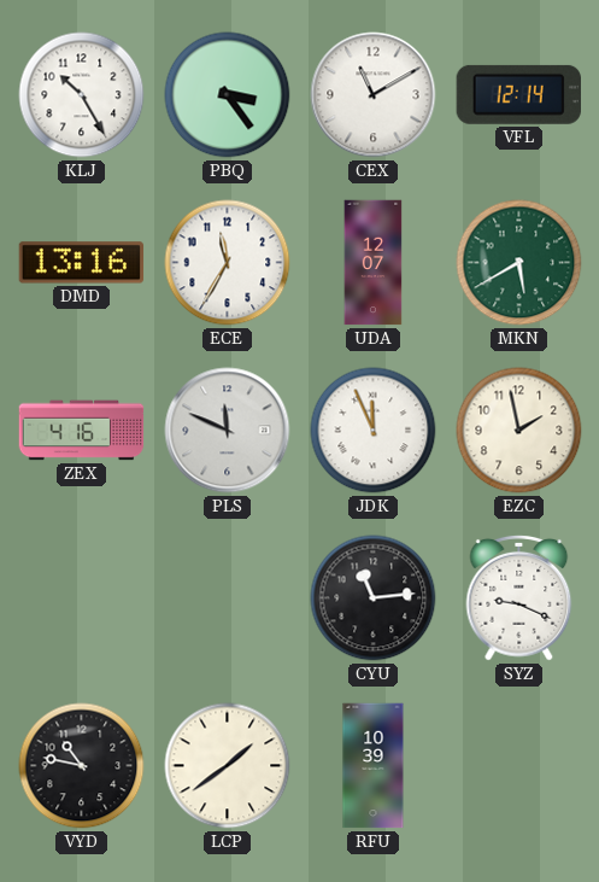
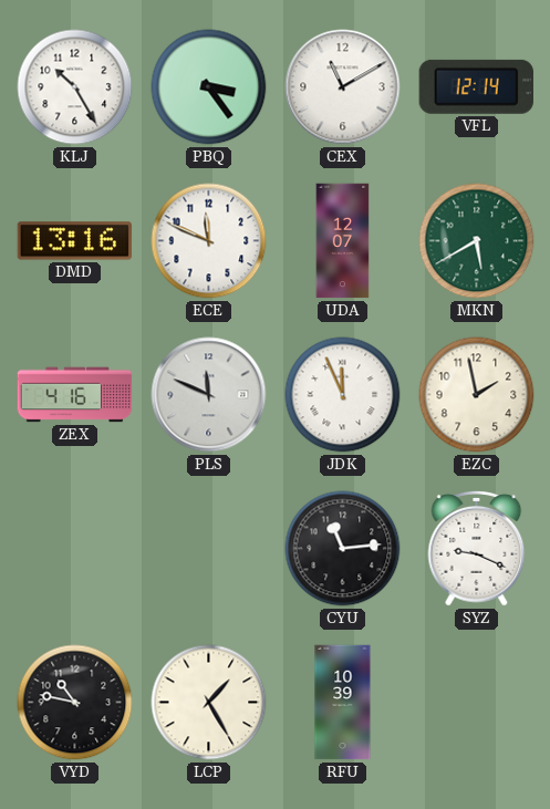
ECE: 11:35 -> 11:49
LCP: 1:39 -> 1:25
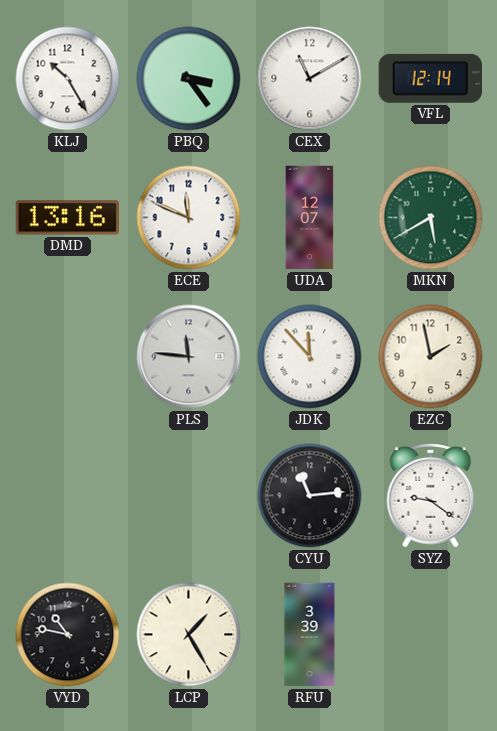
ZEX: 4:16 -> none
PLS: 11:49 -> 11:46
JDK: 11:56 -> 11:53
SYZ: 9:19 -> 9:21
RFU: 10:39 -> 3:39
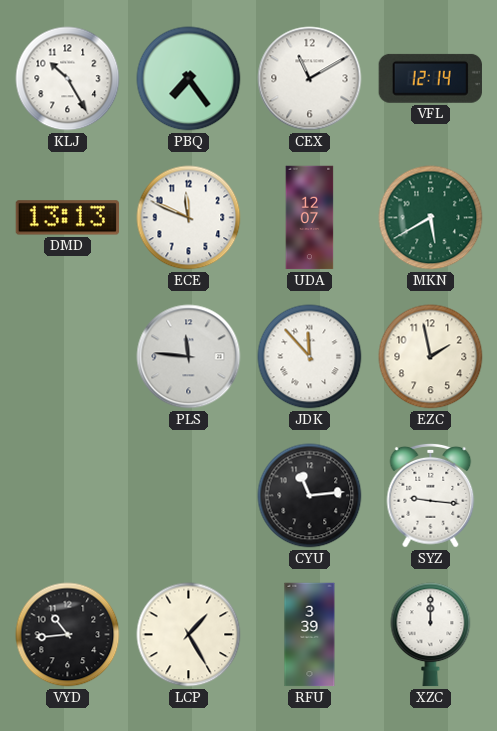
PBQ: 3:24 -> 7:24
DMD: 13:16 -> 13:13
SYZ: 9:21 -> 9:16
VYD: 10:47 -> 10:44
XZC: none -> 12:00
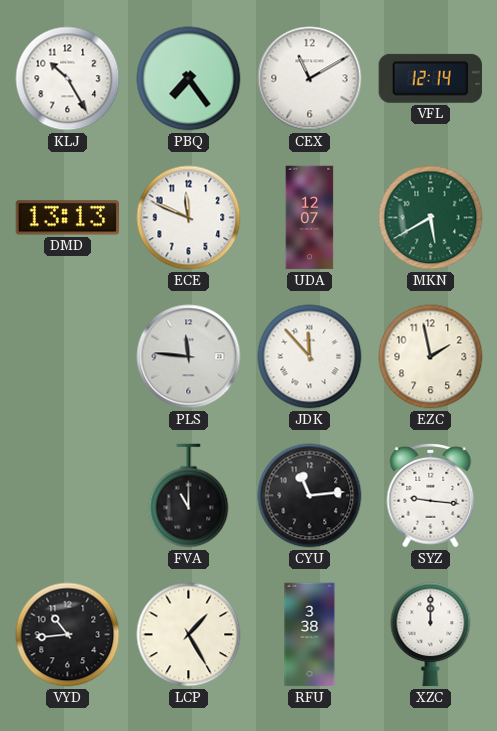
FVA: none -> 11:00
RFU: 3:39 -> 3:38
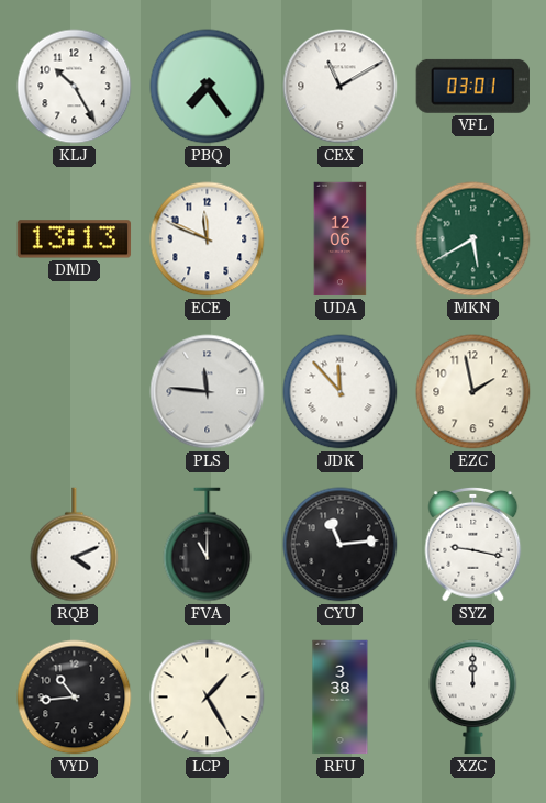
VFL: 12:14 -> 03:01
UDA: 12:07 -> 12:06
RQB: none -> 4:11
SYZ: 9:16 -> 9:17
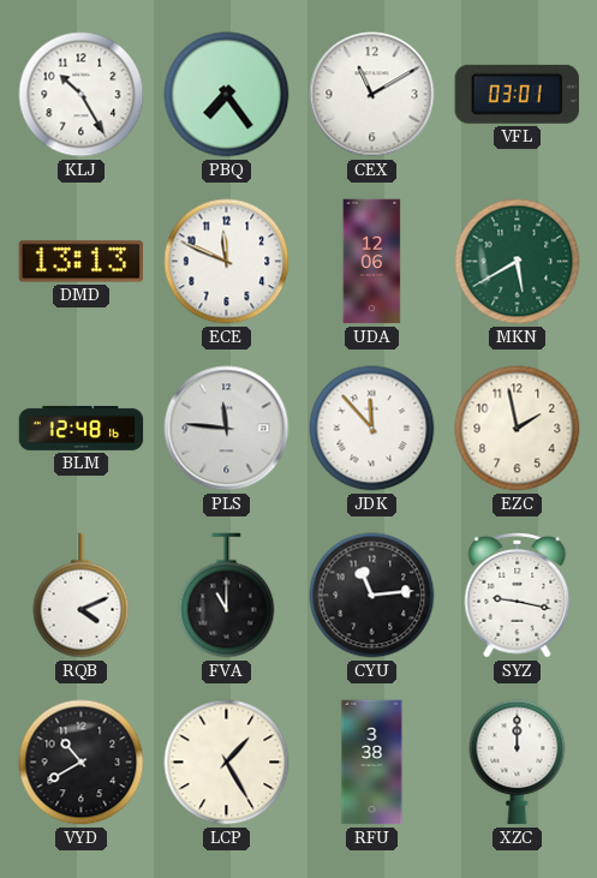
BLM: none -> 12:48
VYD: 10:44 -> 10:40
